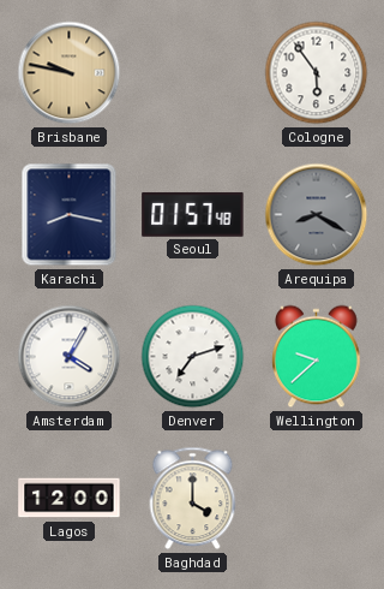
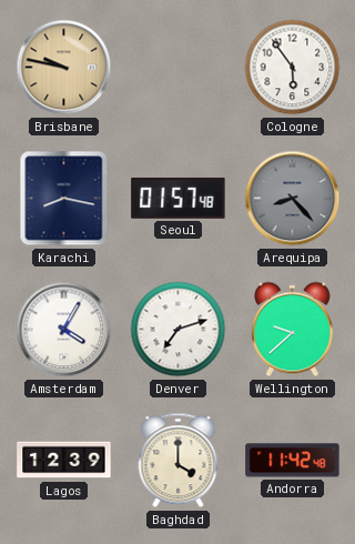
Arequipa: 8:20 -> 8:23
Lagos: 12:00 -> 12:39
Andorra: none -> 11:42
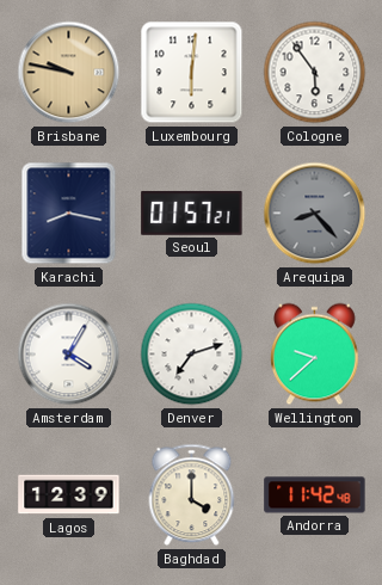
Luxembourg: none -> 6:01
Seoul: 01:57:48 -> 01:57:21
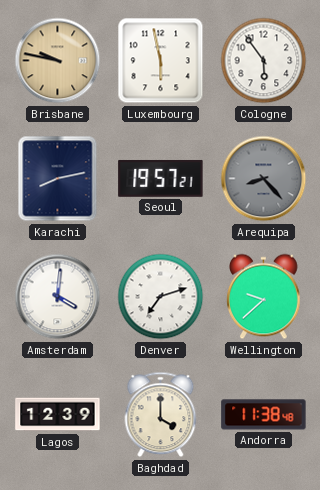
Luxembourg: 6:01 -> 5:58
Karachi: 8:17 -> 8:13
Seoul: 01:57 -> 19:57
Amsterdam: 4:05 -> 4:01
Andorra: 11:42 -> 11:38
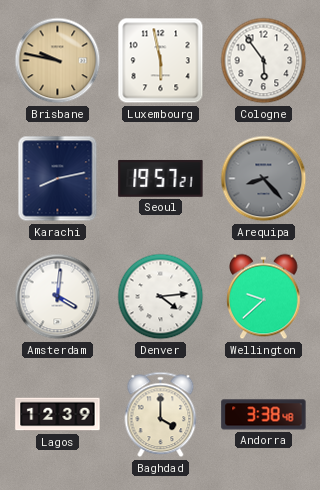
Denver: 7:12 -> 4:14
Andorra: 11:38 -> 3:38
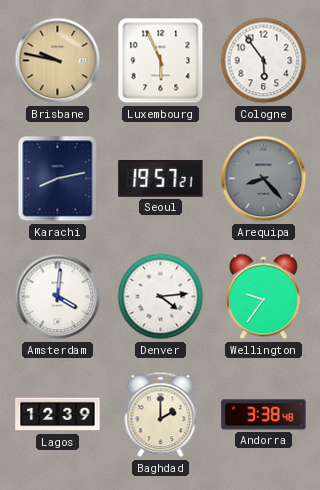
Luxembourg: 5:58 -> 5:56
Wellington: 9:38 -> 9:36
Baghdad: 4:00 -> 2:00
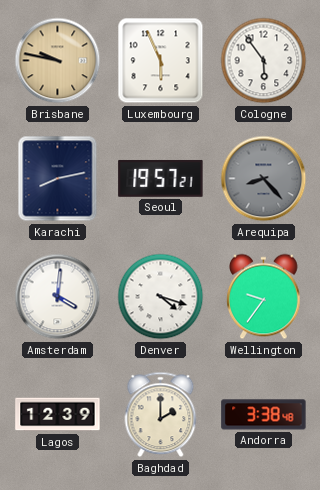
Denver: 4:14 -> 4:18
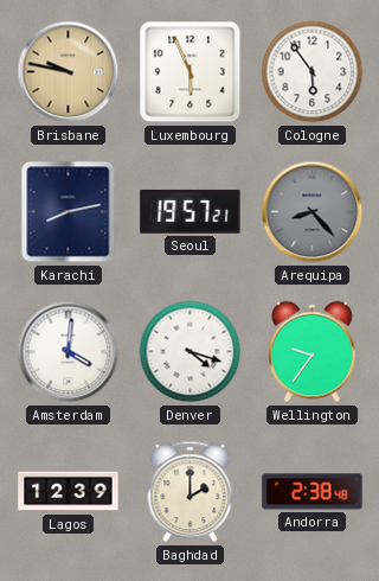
Andorra: 3:38 -> 2:38
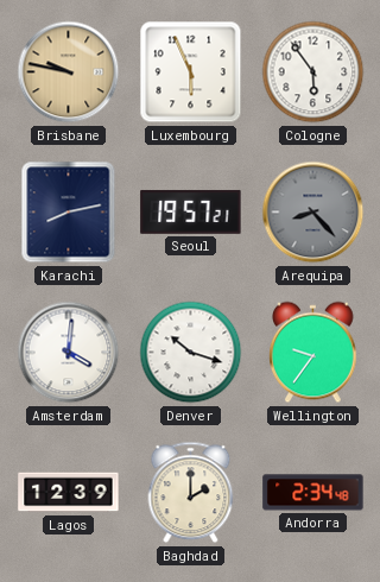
Denver: 4:18 -> 10:18
Andorra: 2:38 -> 2:34
